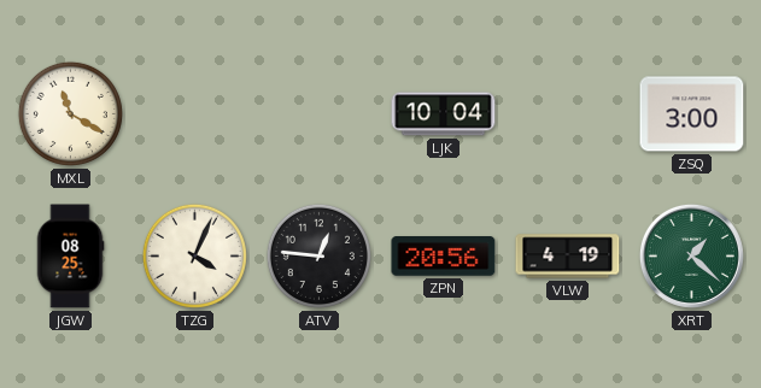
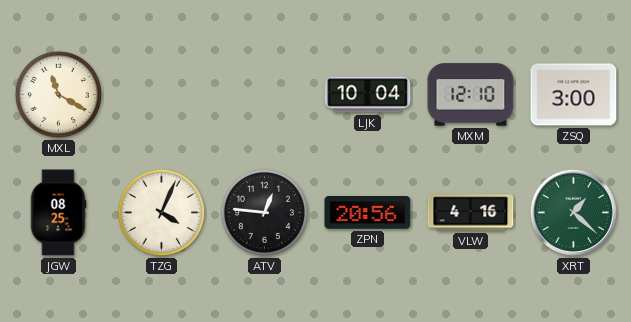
MXM: none -> 12:10
VLW: 4:19 -> 4:16
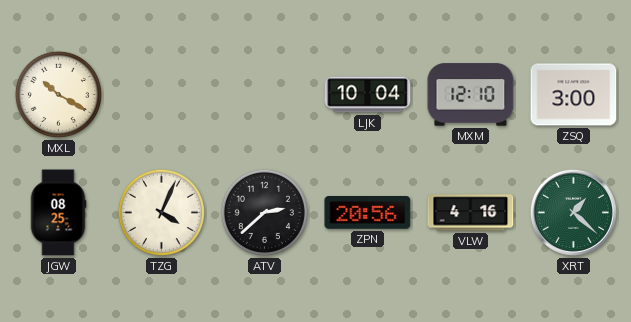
MXL: 11:20 -> 10:20
ATV: 12:46 -> 2:38
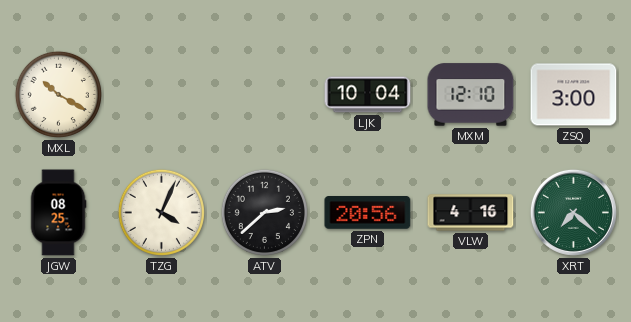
XRT: 1:22 -> 7:22
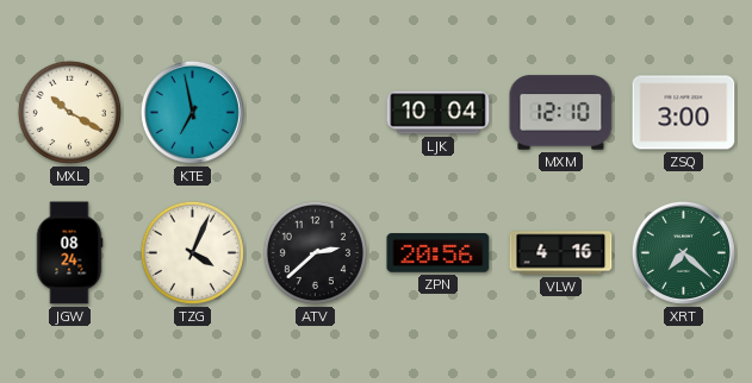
KTE: none -> 6:58
JGW: 08:25 -> 08:24
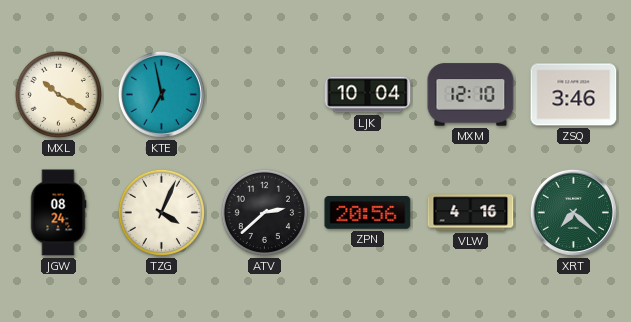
ZSQ: 3:00 -> 3:46
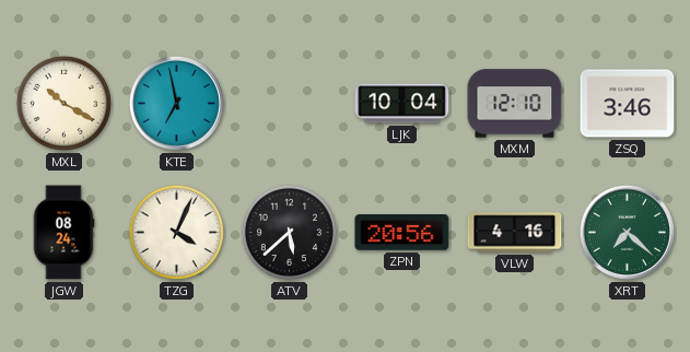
ATV: 2:38 -> 5:38
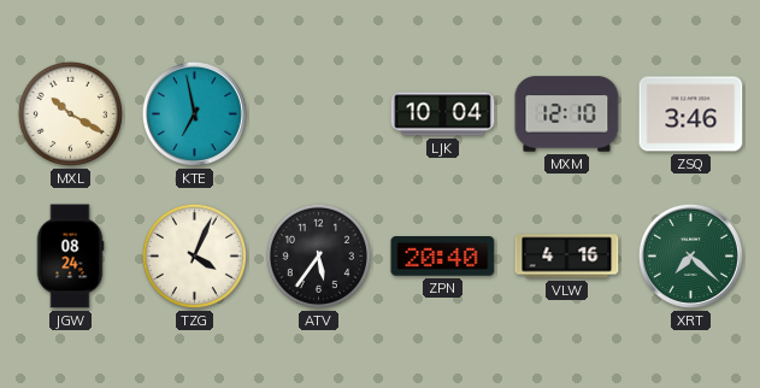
ATV: 5:38 -> 5:36
ZPN: 20:56 -> 20:40
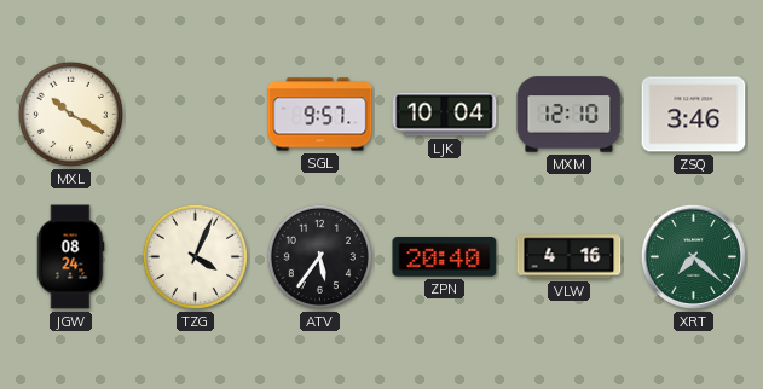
KTE: 6:58 -> none
SGL: none -> 9:57
